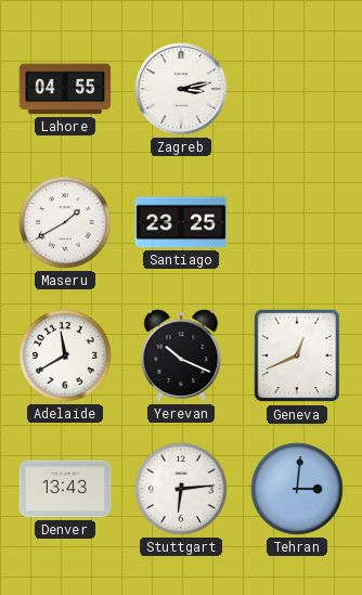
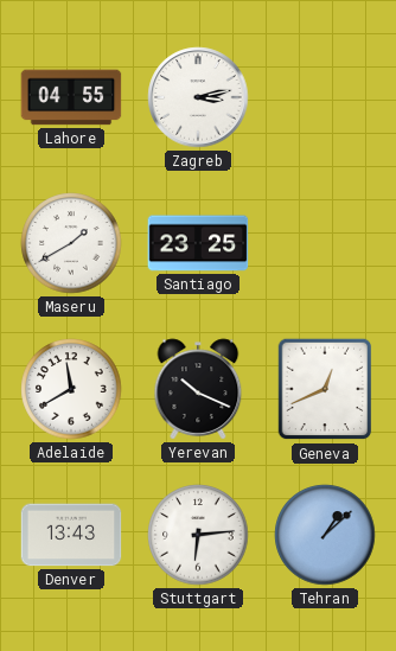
Tehran: 3:01 -> 1:08
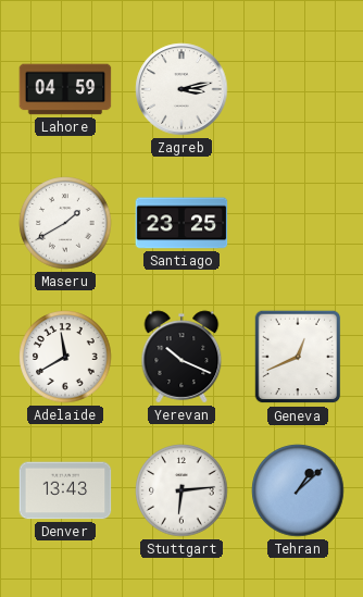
Lahore: 04:55 -> 04:59
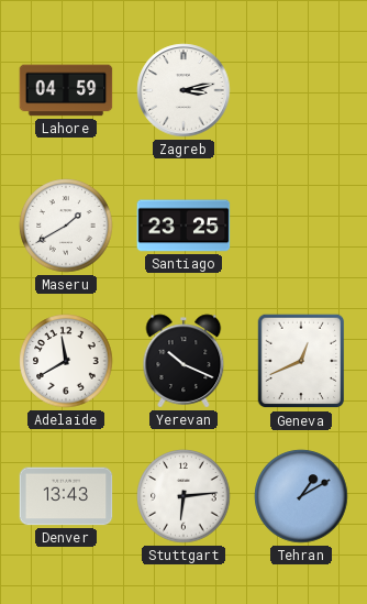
Tehran: 1:08 -> 1:10
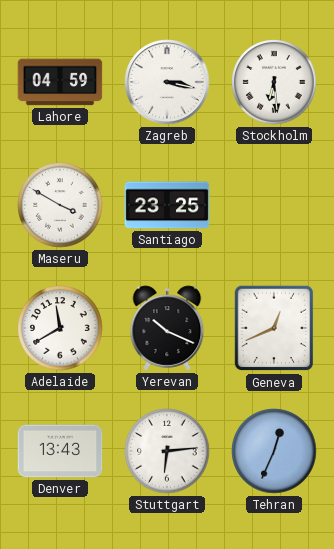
Zagreb: 3:13 -> 3:17
Stockholm: none -> 6:29
Maseru: 1:40 -> 3:50
Tehran: 1:10 -> 12:34
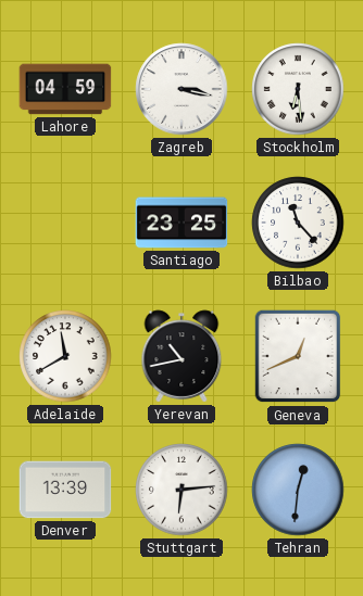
Maseru: 3:50 -> none
Bilbao: none -> 11:23
Yerevan: 10:19 -> 10:43
Denver: 13:43 -> 13:39
Tehran: 12:34 -> 12:31
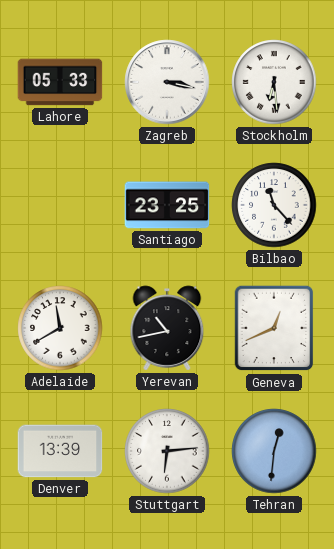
Lahore: 04:59 -> 05:33
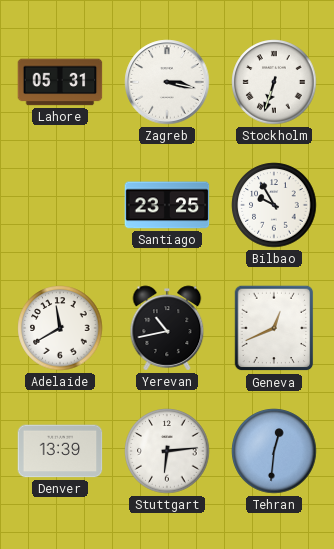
Lahore: 05:33 -> 05:31
Stockholm: 6:29 -> 6:33
Bilbao: 11:23 -> 9:55
